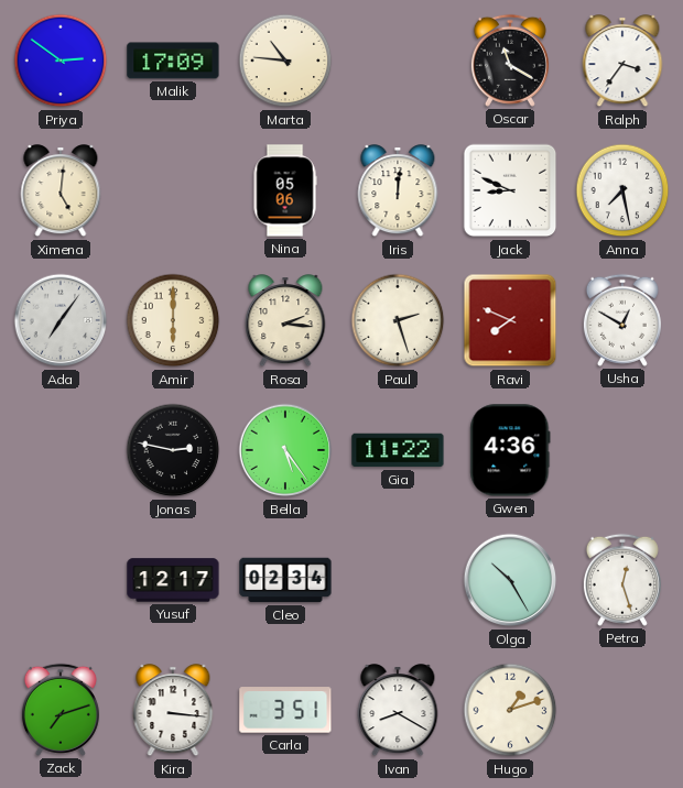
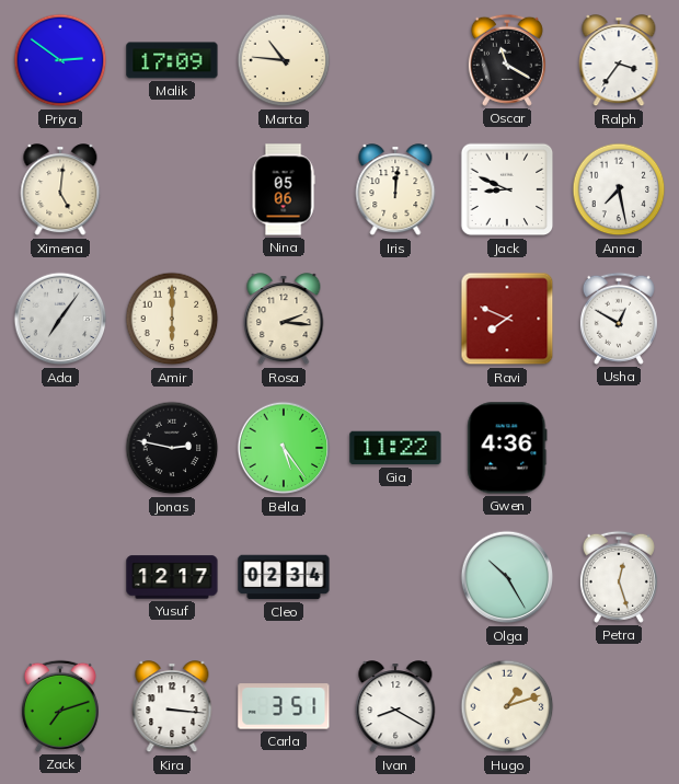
Paul: 2:27 -> none
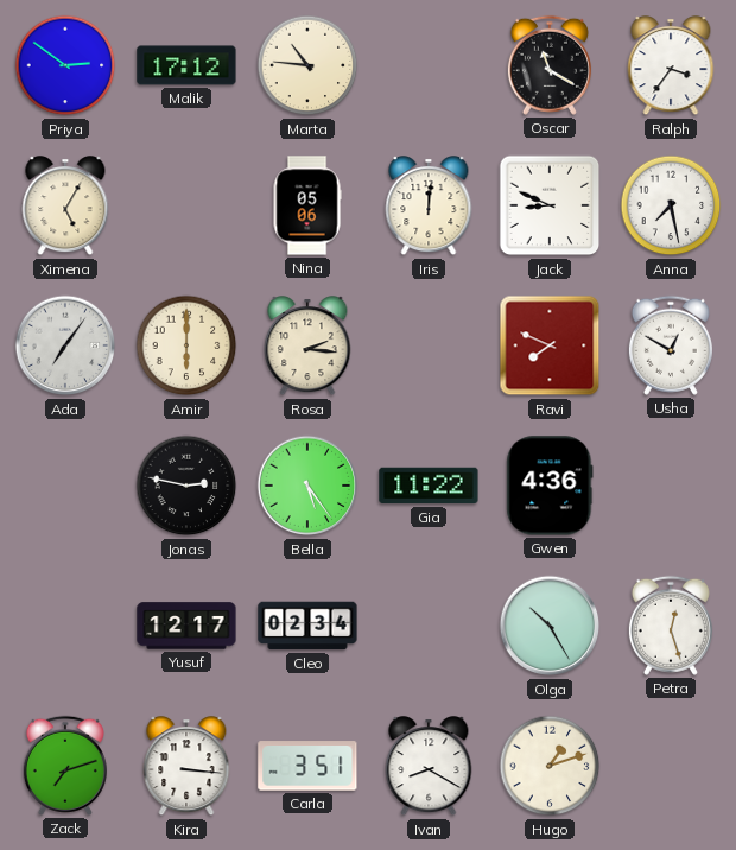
Malik: 17:09 -> 17:12
Ximena: 5:01 -> 5:05
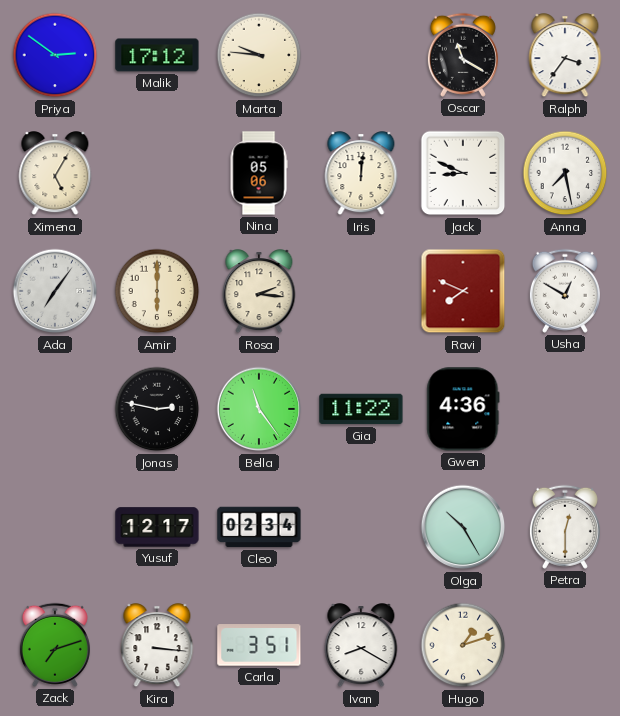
Marta: 10:46 -> 9:46
Bella: 5:24 -> 11:24
Petra: 12:27 -> 12:30
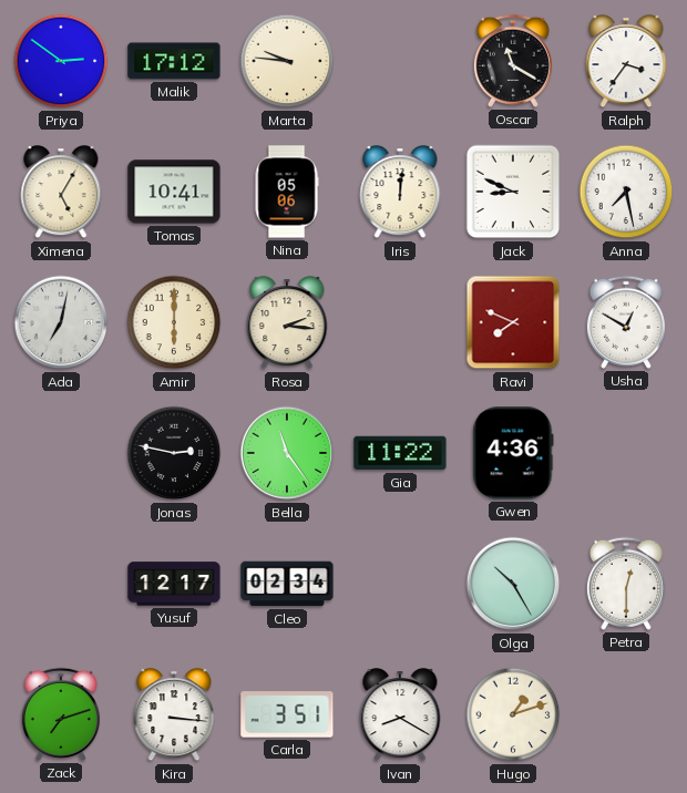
Tomas: none -> 10:41
Ada: 7:06 -> 7:02
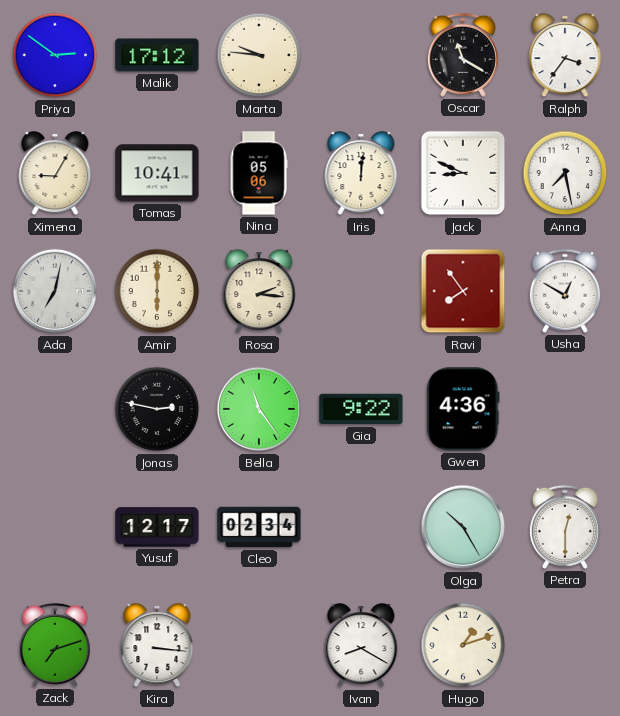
Ximena: 5:05 -> 9:05
Ravi: 7:49 -> 7:54
Gia: 11:22 -> 9:22
Carla: 3:51 -> none
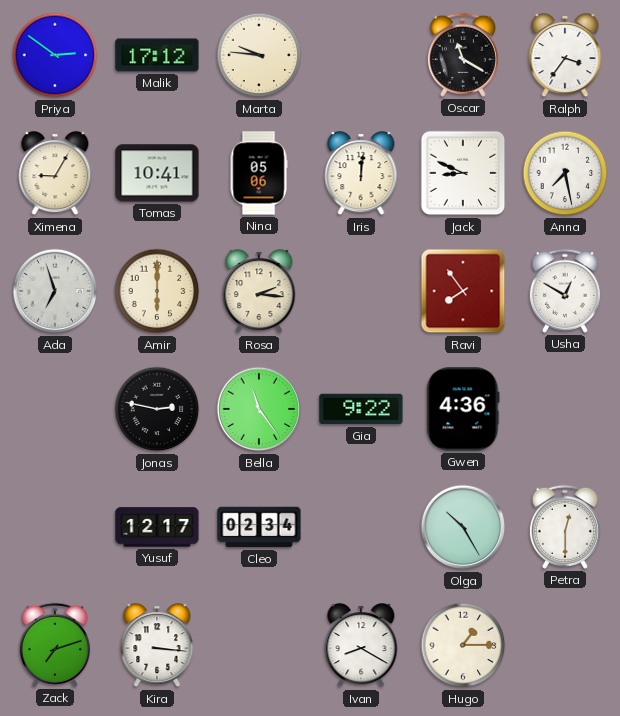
Ada: 7:02 -> 6:57
Hugo: 1:12 -> 1:15
